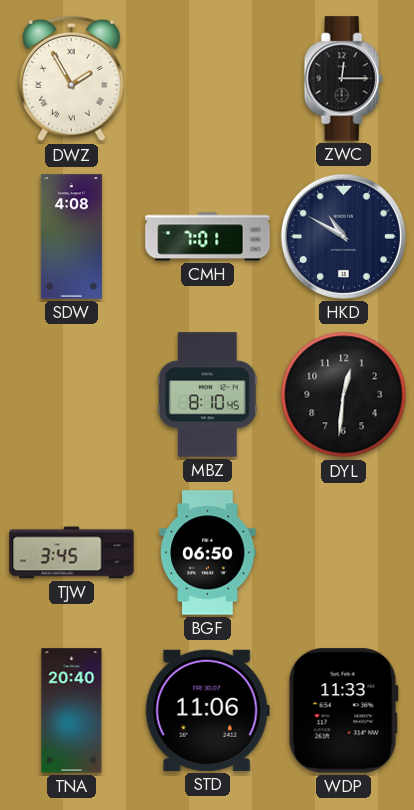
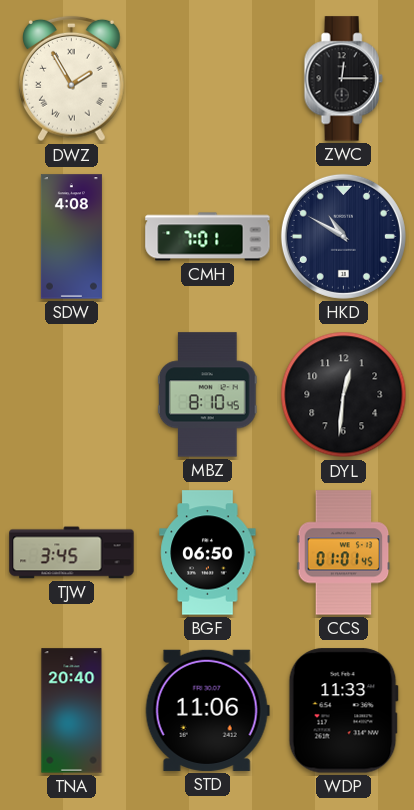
CCS: none -> 01:01
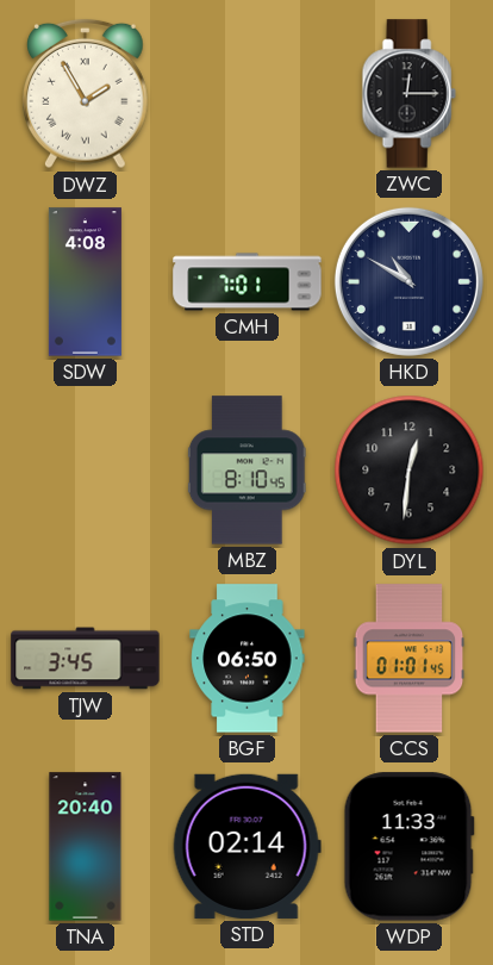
STD: 11:06 -> 02:14
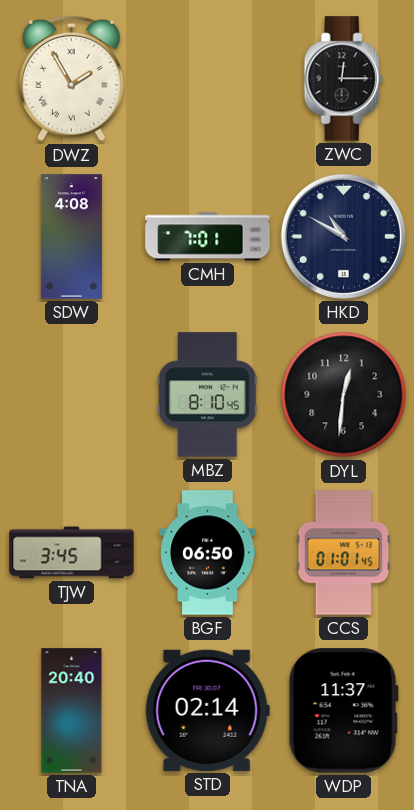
WDP: 11:33 -> 11:37
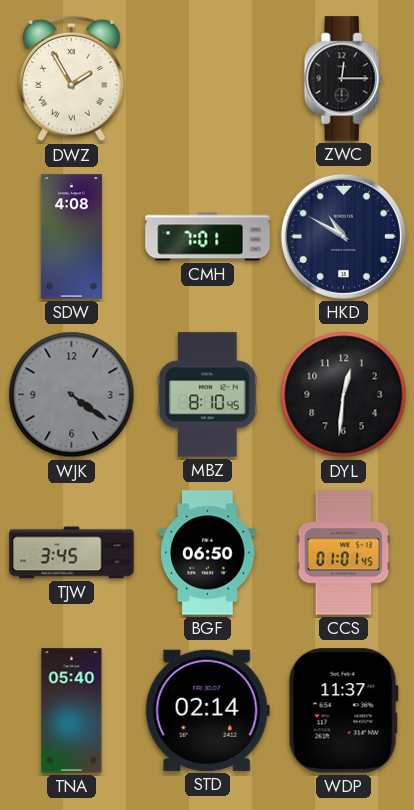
WJK: none -> 4:21
TNA: 20:40 -> 05:40
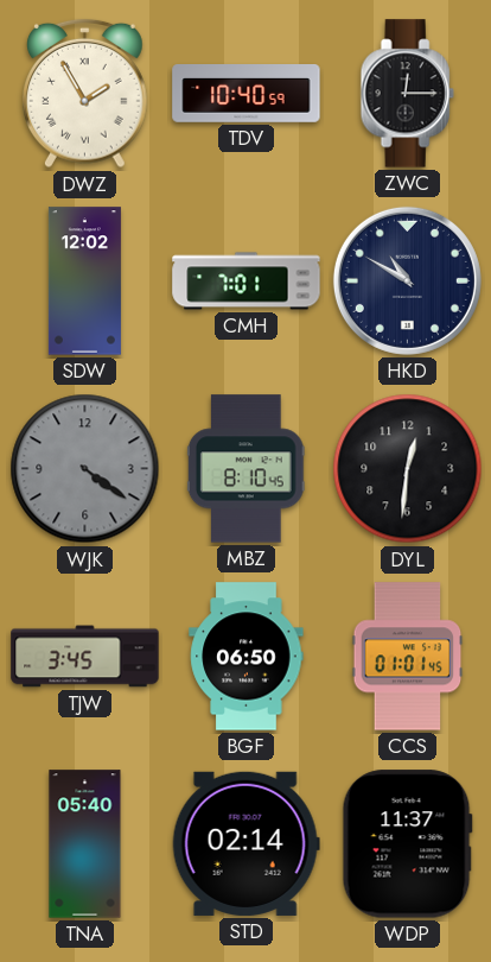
TDV: none -> 10:40
SDW: 4:08 -> 12:02
